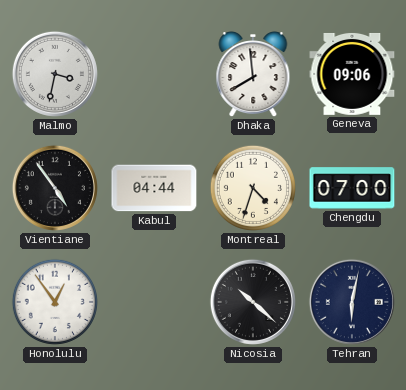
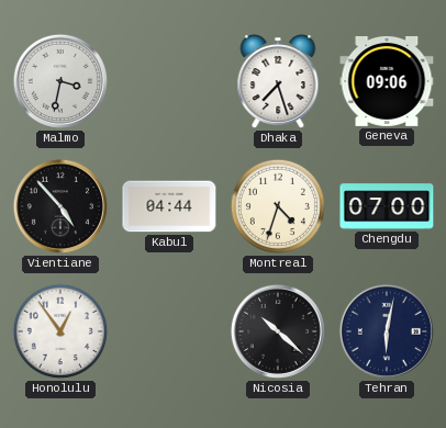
Dhaka: 7:59 -> 7:27
Vientiane: 4:54 -> 4:53
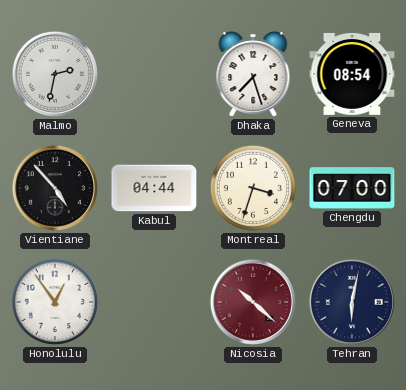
Malmo: 3:32 -> 2:32
Geneva: 09:06 -> 08:54
Montreal: 4:33 -> 3:33
Nicosia dial: black -> burgundy
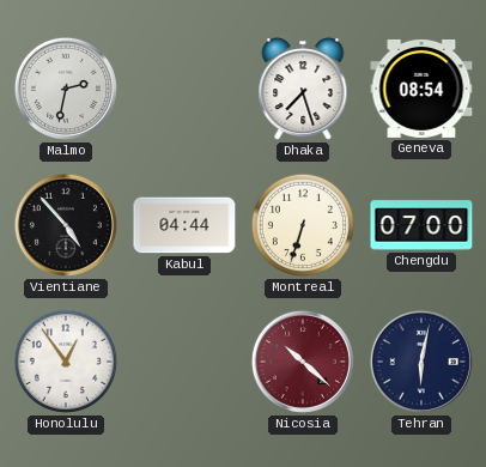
Montreal: 3:33 -> 6:33
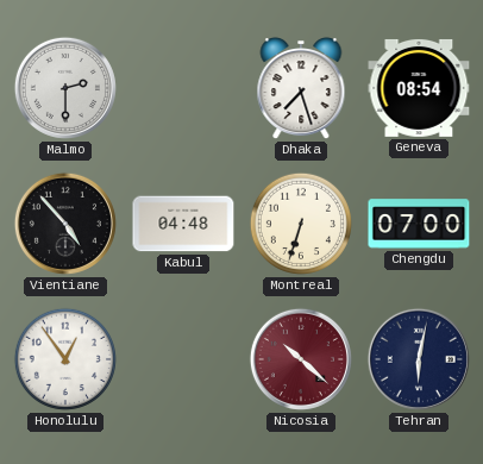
Malmo: 2:32 -> 2:30
Kabul: 04:44 -> 04:48
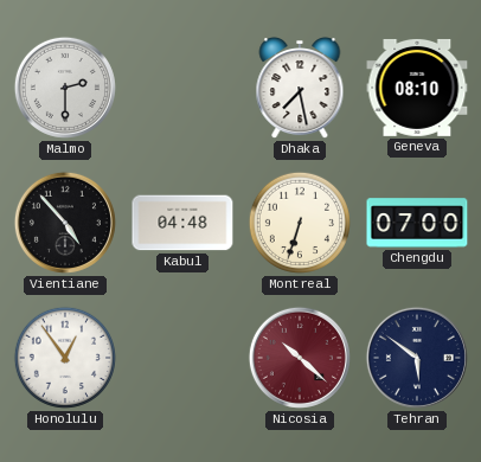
Dhaka: 7:27 -> 7:28
Geneva: 08:54 -> 08:10
Tehran: 6:02 -> 5:51
